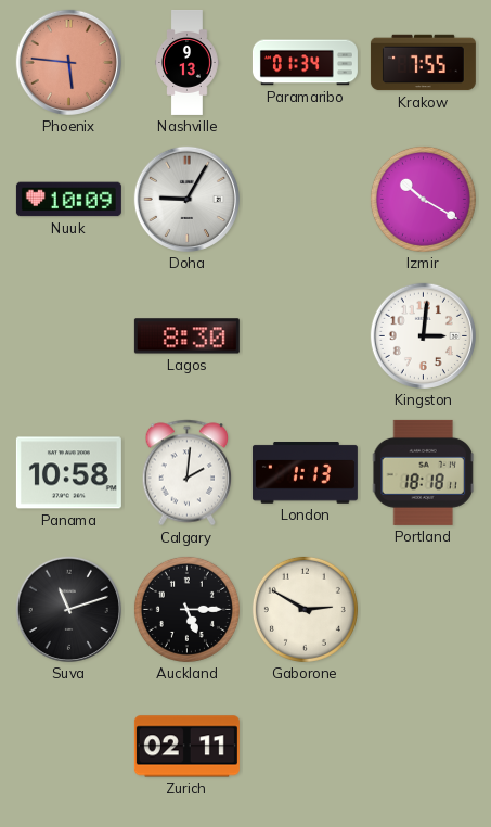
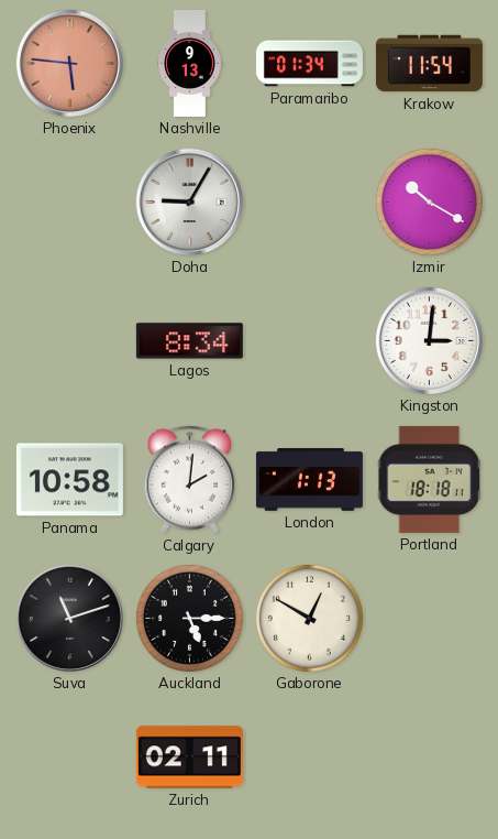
Krakow: 7:55 -> 11:54
Nuuk: 10:09 -> none
Lagos: 8:30 -> 8:34
Gaborone: 2:50 -> 12:50
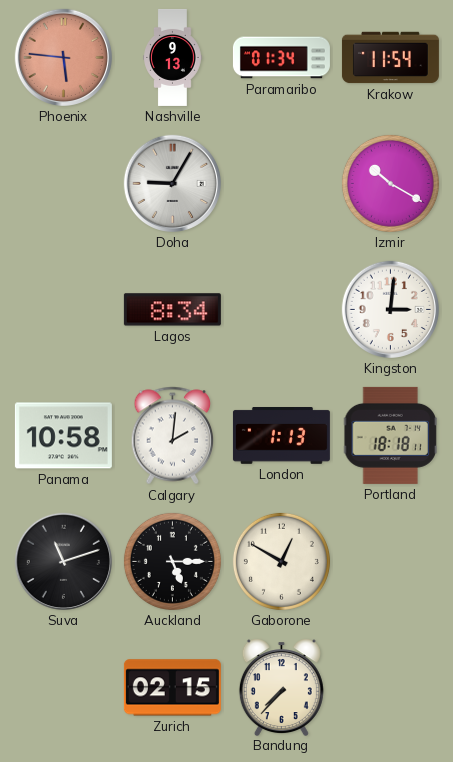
Zurich: 02:11 -> 02:15
Bandung: none -> 7:37
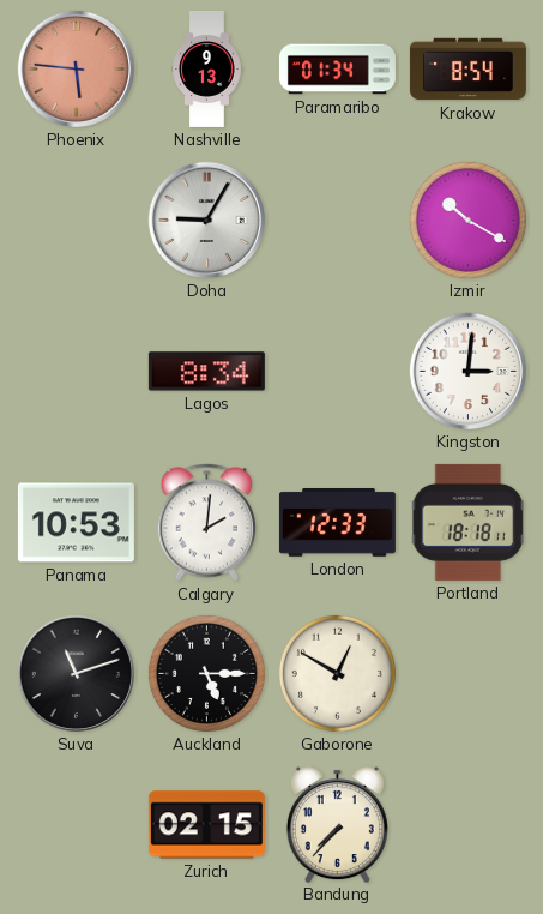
Krakow: 11:54 -> 8:54
Panama: 10:58 -> 10:53
London: 1:13 -> 12:33
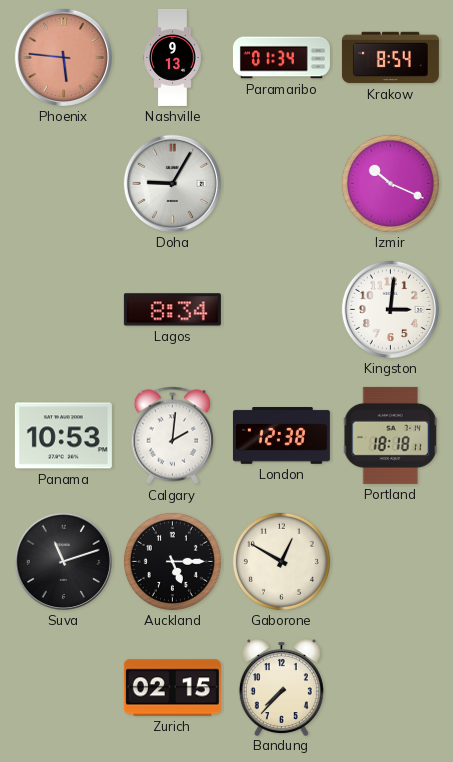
Izmir: 10:20 -> 10:19
London: 12:33 -> 12:38
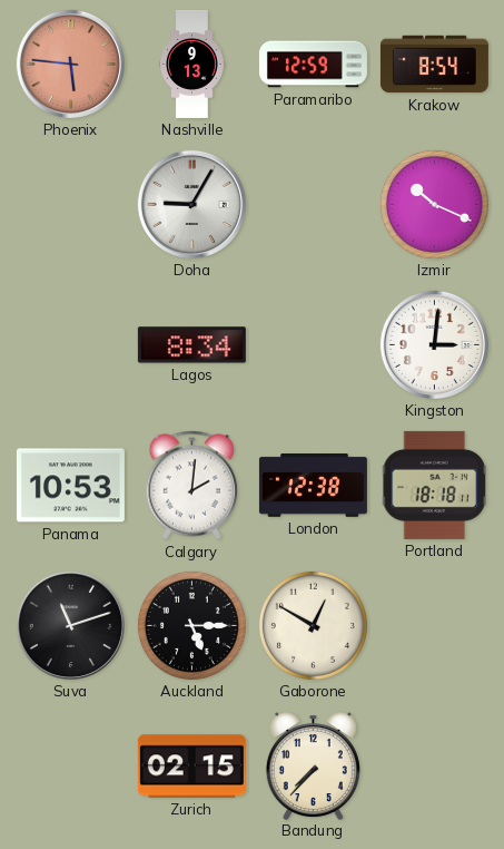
Paramaribo: 01:34 -> 12:59
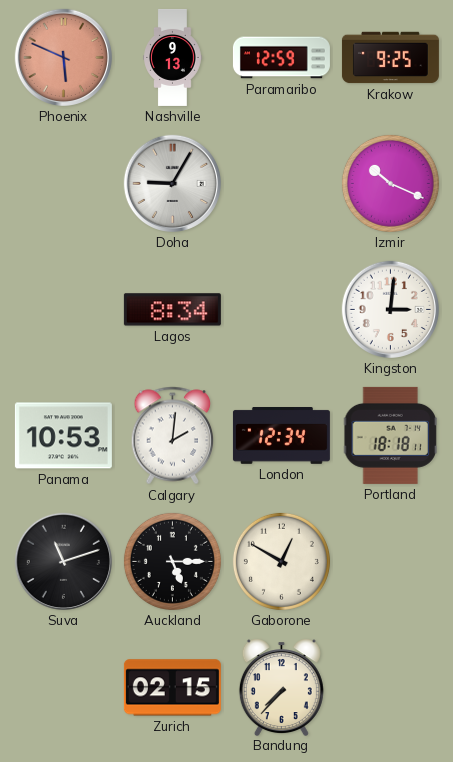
Phoenix: 5:46 -> 5:49
Krakow: 8:54 -> 9:25
London: 12:38 -> 12:34
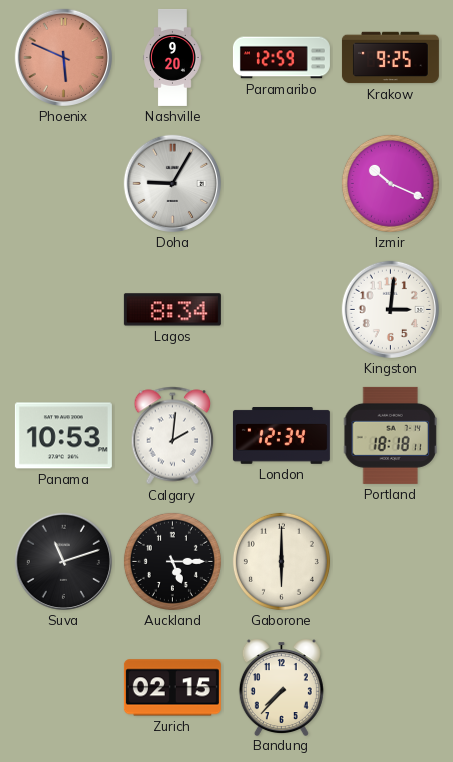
Nashville: 9:13 -> 9:20
Gaborone: 12:50 -> 6:00
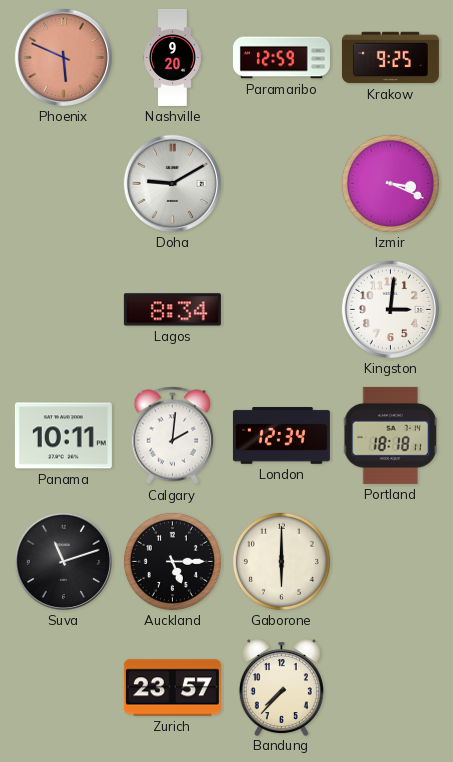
Doha: 9:05 -> 9:10
Izmir: 10:19 -> 3:19
Panama: 10:53 -> 10:11
Zurich: 02:15 -> 23:57
